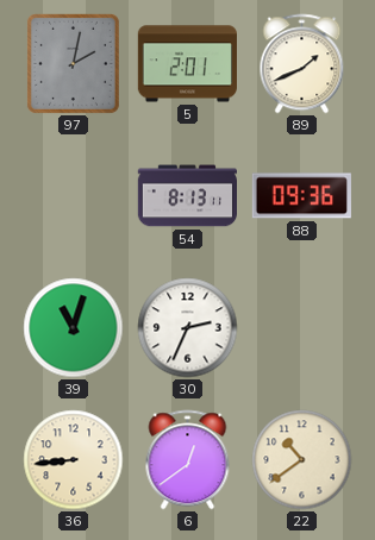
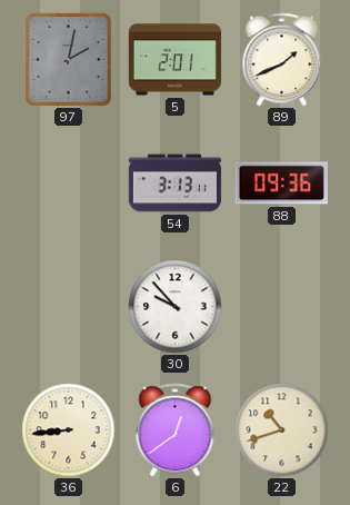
54: 8:13 -> 3:13
39: 11:03 -> none
30: 2:34 -> 9:53
22: 10:39 -> 10:42
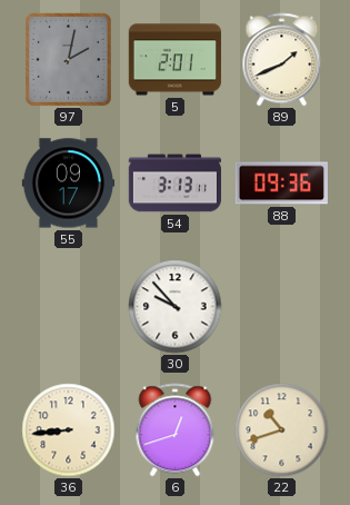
55: none -> 09:17
6: 12:39 -> 12:42
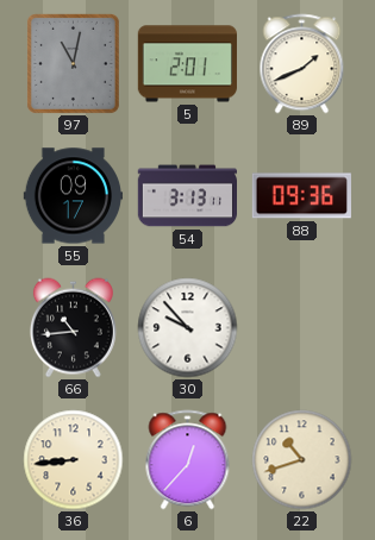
97: 2:02 -> 11:02
66: none -> 10:44
6: 12:42 -> 12:37
